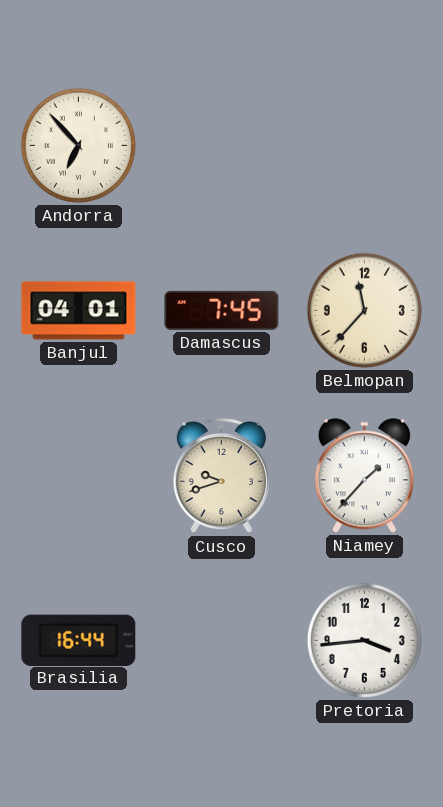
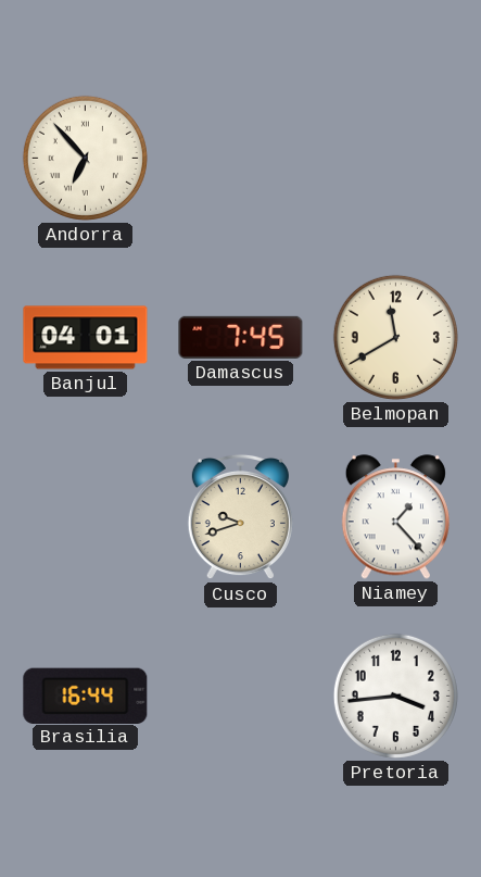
Belmopan: 11:37 -> 11:40
Niamey: 1:37 -> 1:23
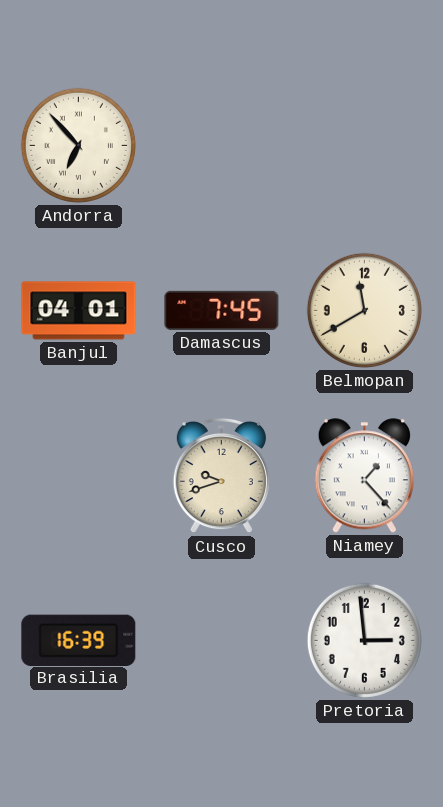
Brasilia: 16:44 -> 16:39
Pretoria: 3:44 -> 2:59
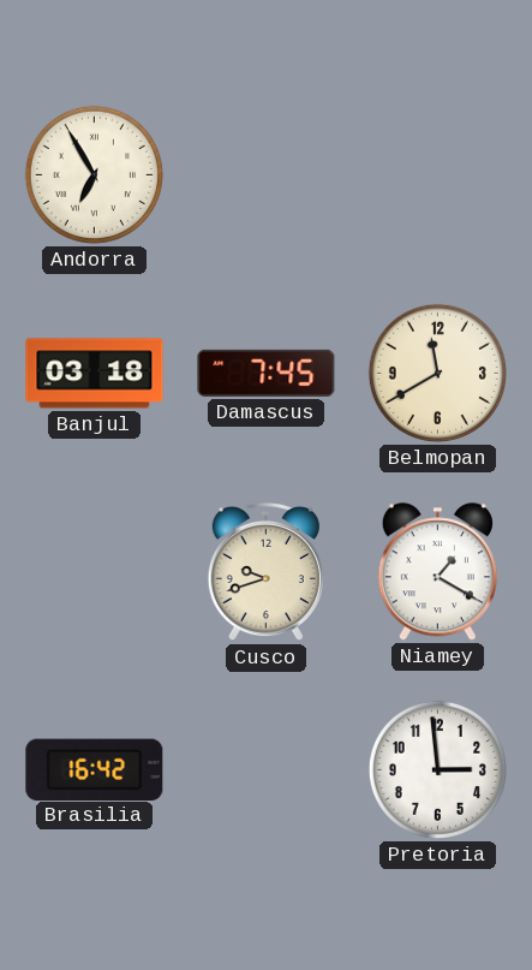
Andorra: 6:53 -> 6:55
Banjul: 04:01 -> 03:18
Niamey: 1:23 -> 1:20
Brasilia: 16:39 -> 16:42
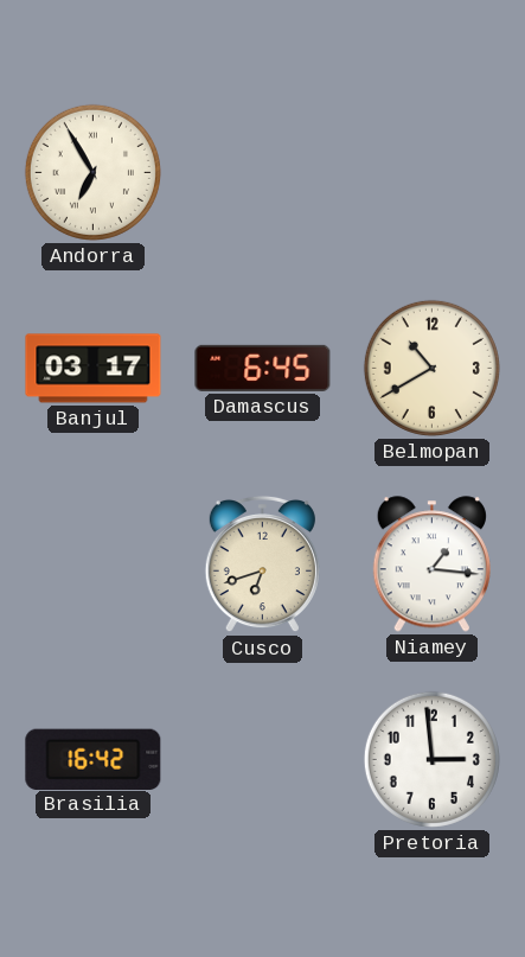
Banjul: 03:18 -> 03:17
Damascus: 7:45 -> 6:45
Belmopan: 11:40 -> 10:40
Cusco: 9:42 -> 6:42
Niamey: 1:20 -> 1:16
